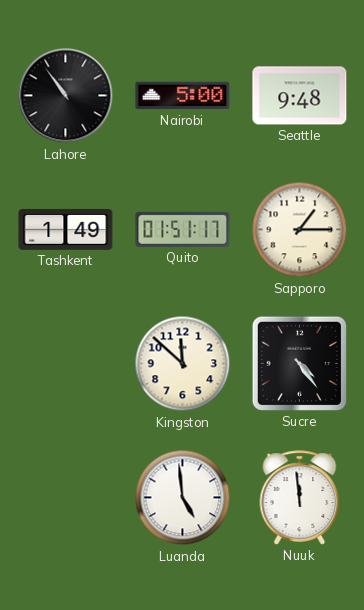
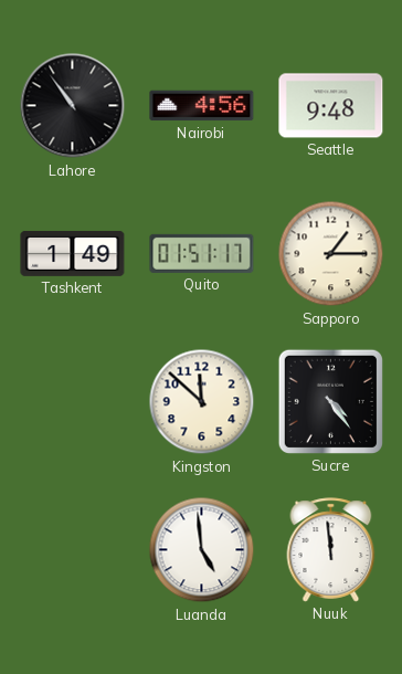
Nairobi: 5:00 -> 4:56
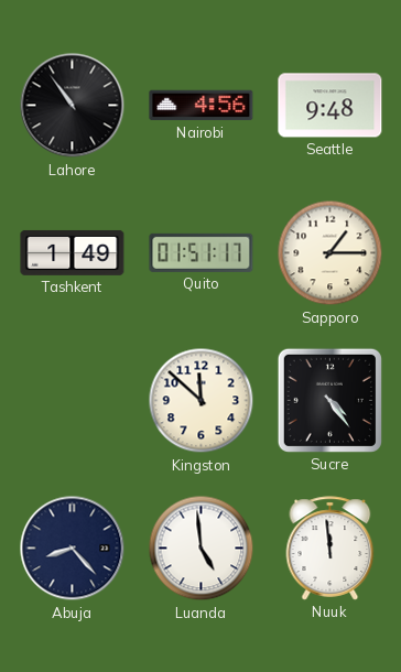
Abuja: none -> 8:23
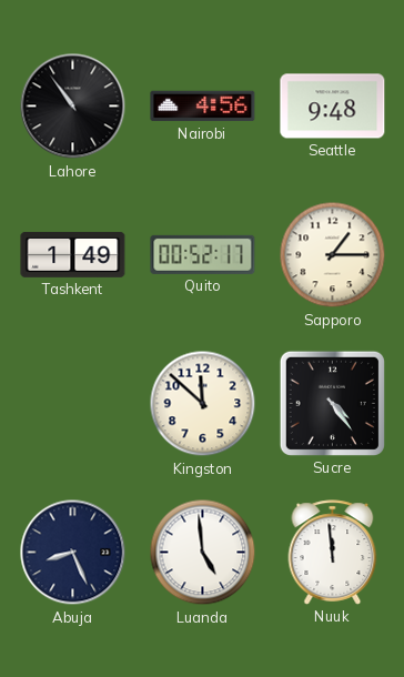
Quito: 01:51 -> 00:52
Abuja: 8:23 -> 8:26
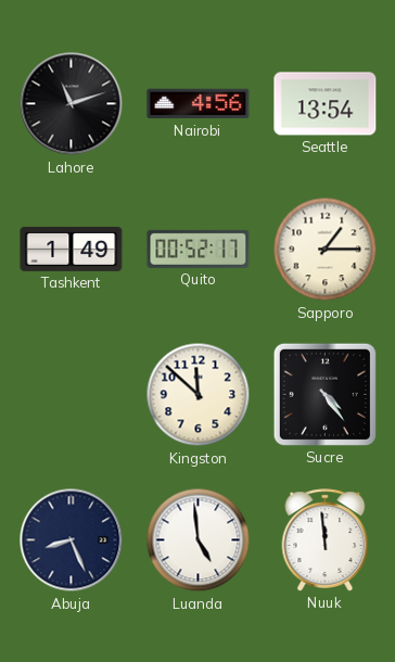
Lahore: 10:54 -> 11:12
Seattle: 9:48 -> 13:54
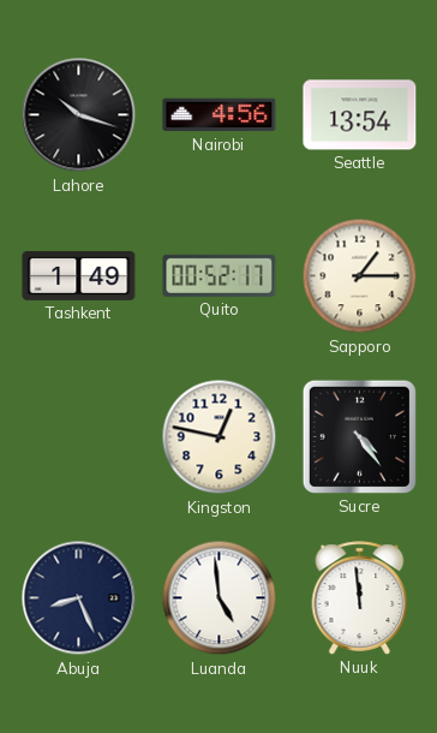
Lahore: 11:12 -> 10:18
Kingston: 11:52 -> 12:47
